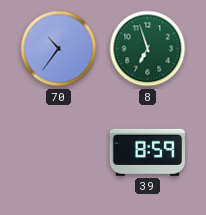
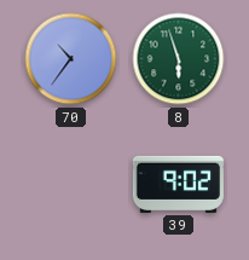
8: 6:57 -> 5:57
39: 8:59 -> 9:02
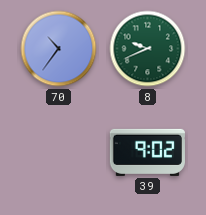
8: 5:57 -> 9:41
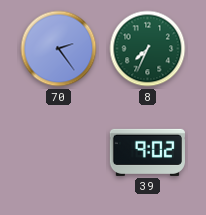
70: 10:36 -> 2:24
8: 9:41 -> 7:34
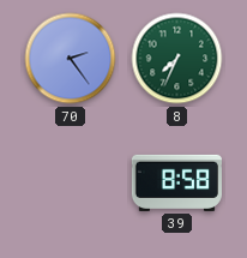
39: 9:02 -> 8:58
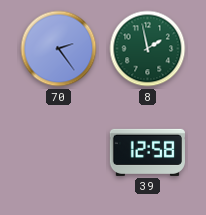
8: 7:34 -> 1:58
39: 8:58 -> 12:58
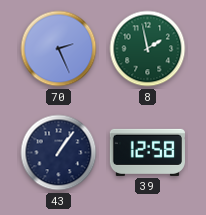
70: 2:24 -> 2:26
43: none -> 1:06
